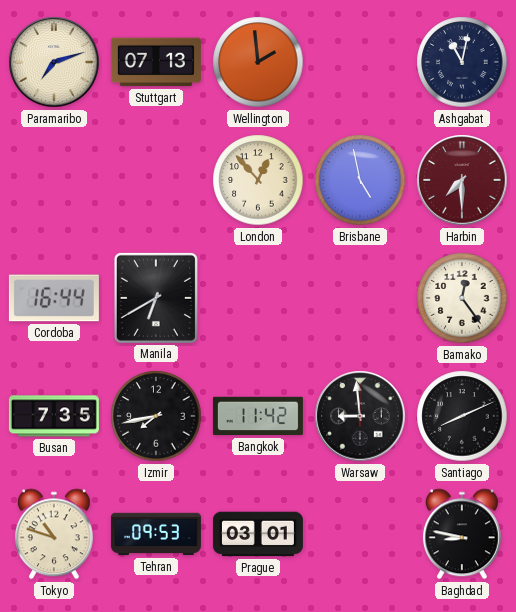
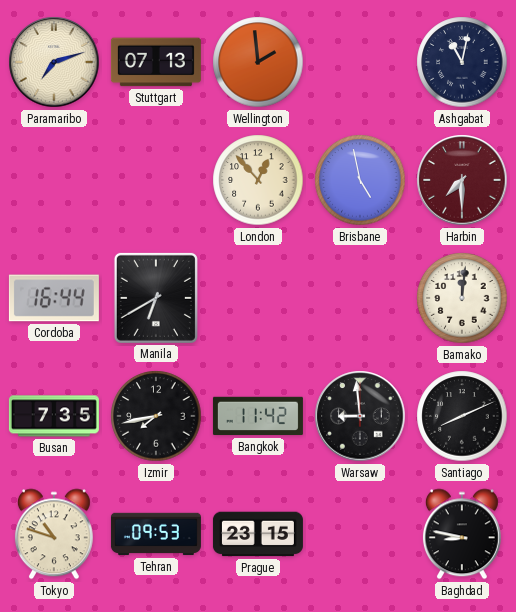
Bamako: 12:24 -> 12:01
Prague: 03:01 -> 23:15
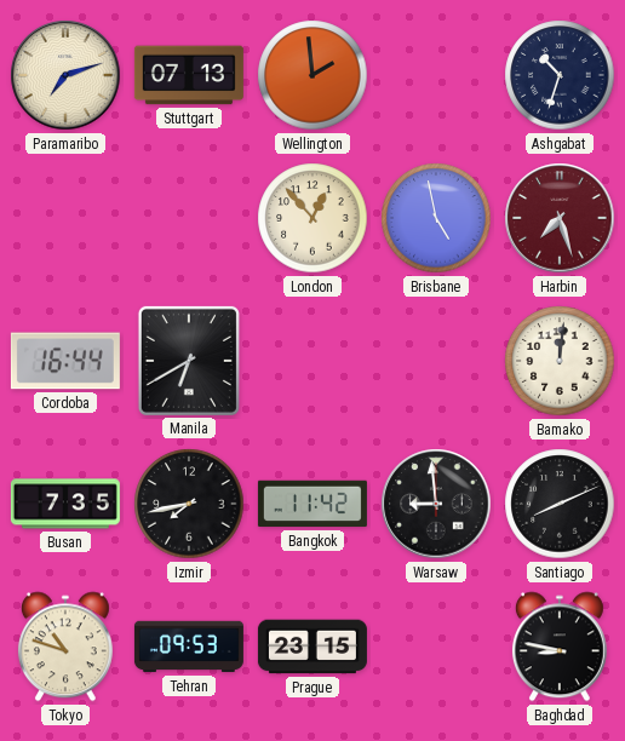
Ashgabat: 11:02 -> 10:33
Harbin: 7:30 -> 7:27
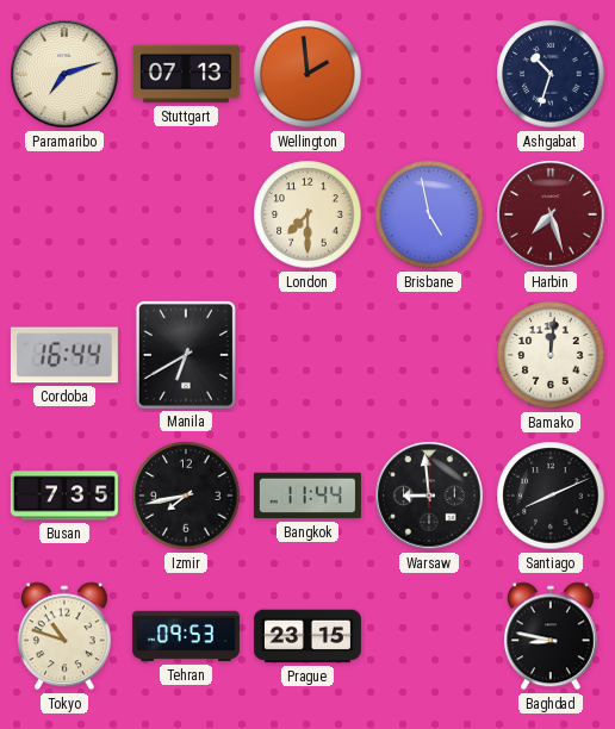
London: 12:53 -> 7:30
Bangkok: 11:42 -> 11:44
